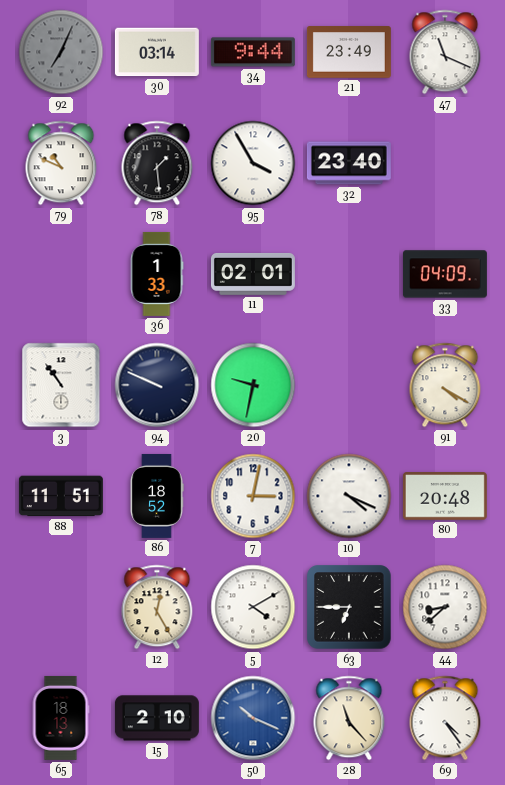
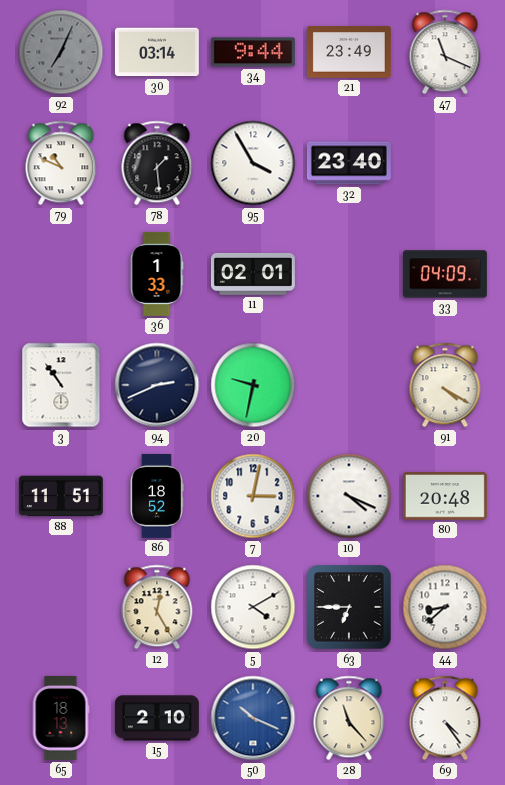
94: 9:49 -> 2:41
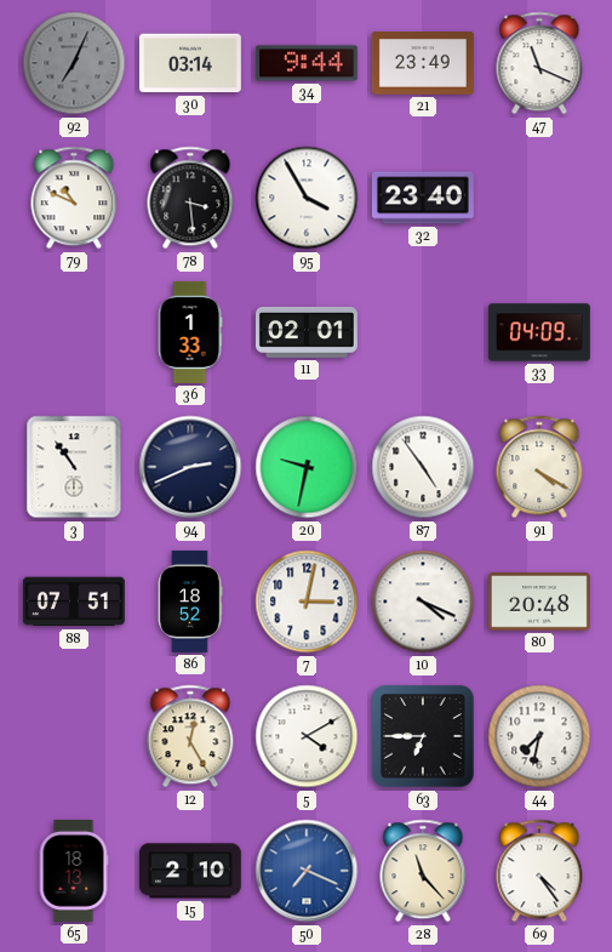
78: 1:29 -> 3:29
87: none -> 4:54
88: 11:51 -> 07:51
44: 8:38 -> 7:32
50: 10:19 -> 7:19
